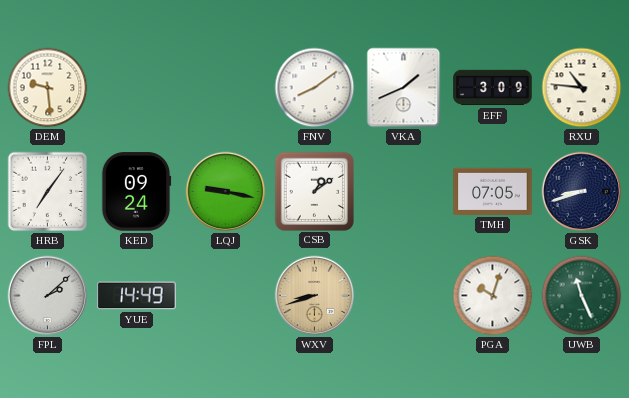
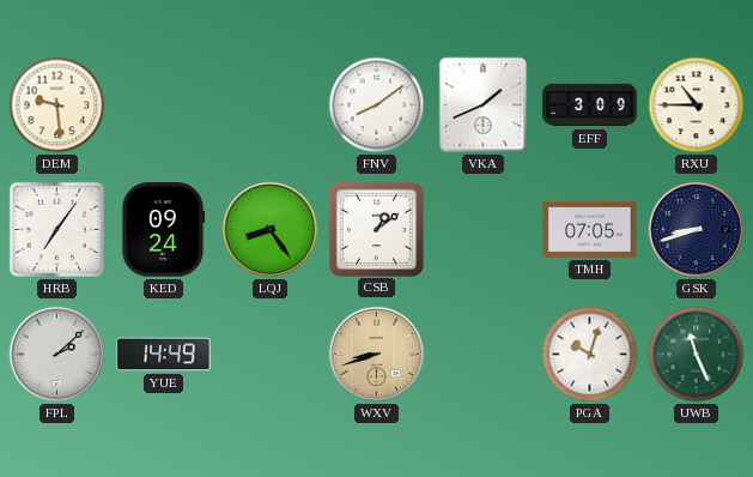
RXU: 10:46 -> 10:45
LQJ: 9:17 -> 8:24
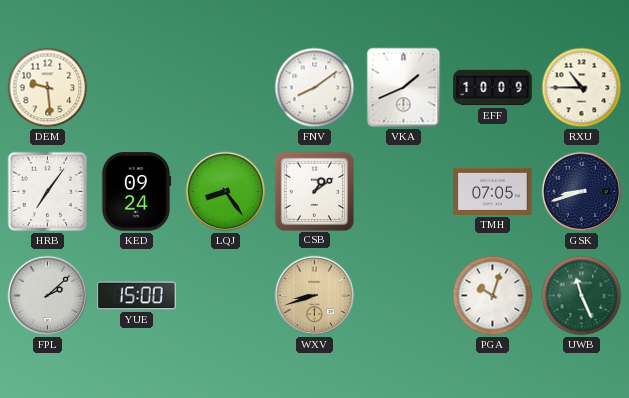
EFF: 3:09 -> 10:09
YUE: 14:49 -> 15:00
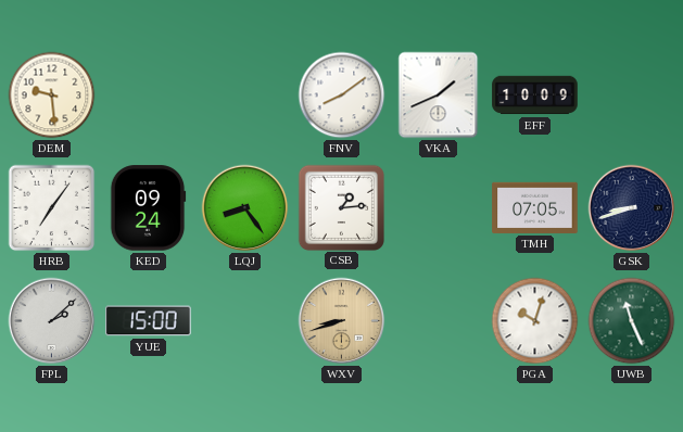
RXU: 10:45 -> none
CSB: 1:09 -> 1:14
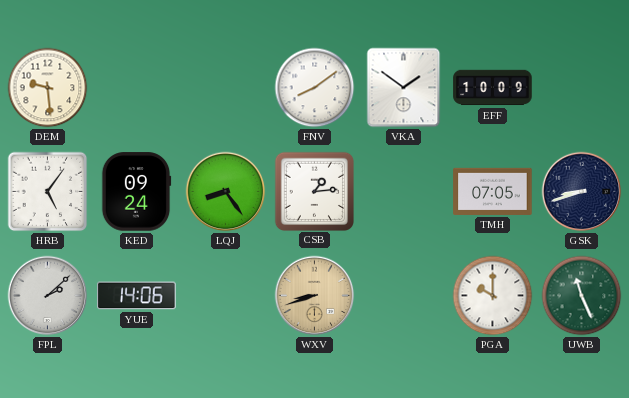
VKA: 1:41 -> 1:51
HRB: 7:06 -> 5:06
YUE: 15:00 -> 14:06
PGA: 10:03 -> 10:00
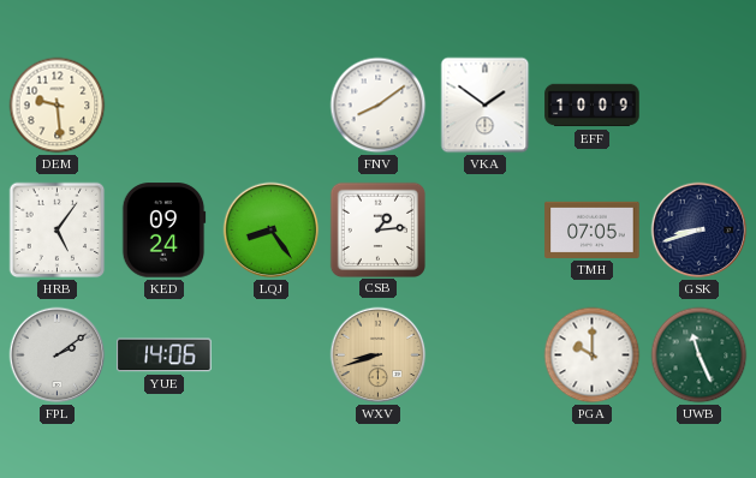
FPL: 2:08 -> 2:09
